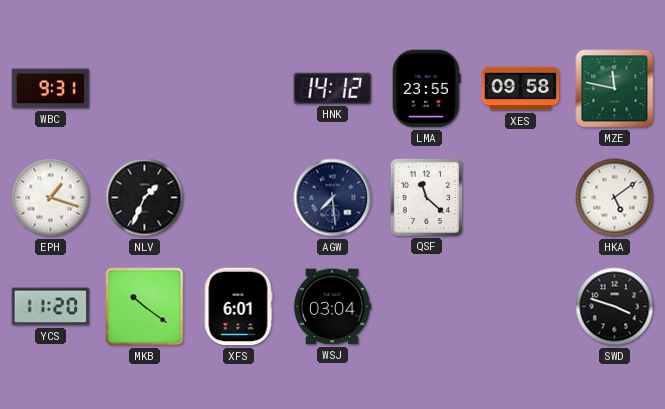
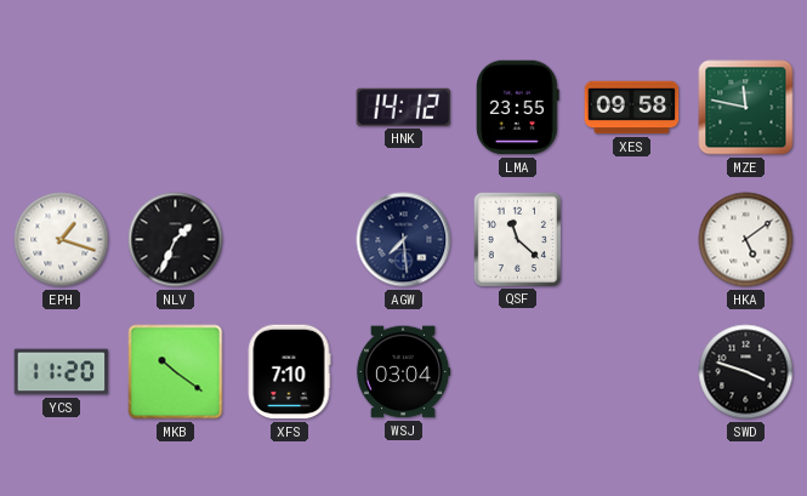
WBC: 9:31 -> none
XFS: 6:01 -> 7:10
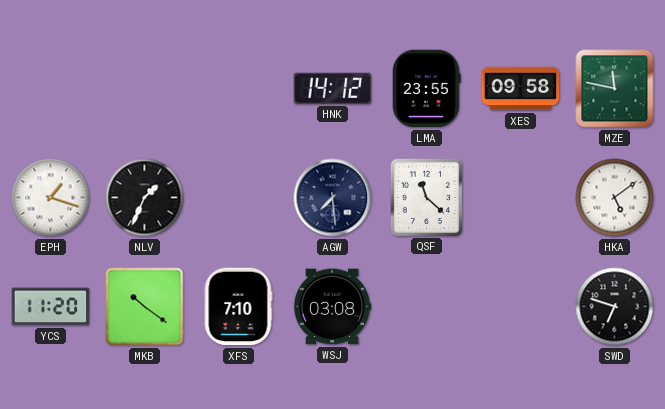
WSJ: 03:04 -> 03:08
SWD: 3:48 -> 6:48
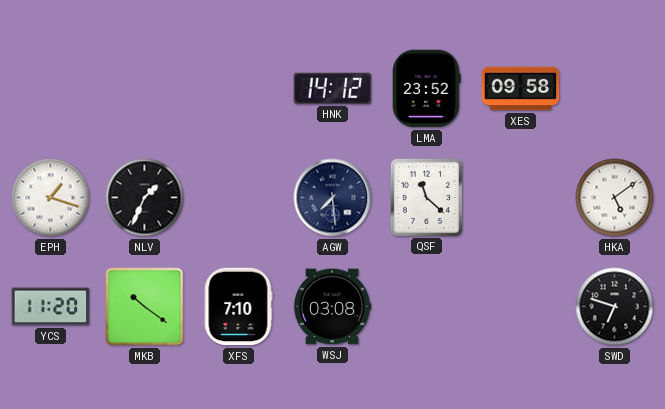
LMA: 23:55 -> 23:52
MZE: 11:47 -> none
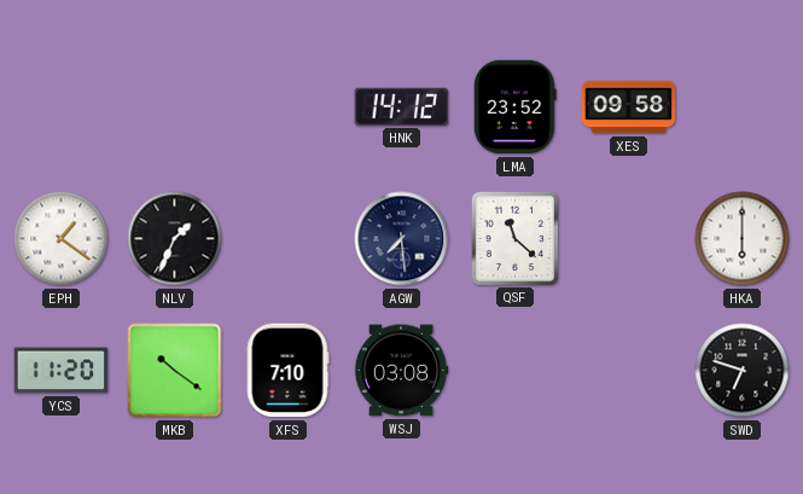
EPH: 1:18 -> 1:21
HKA: 5:09 -> 6:00
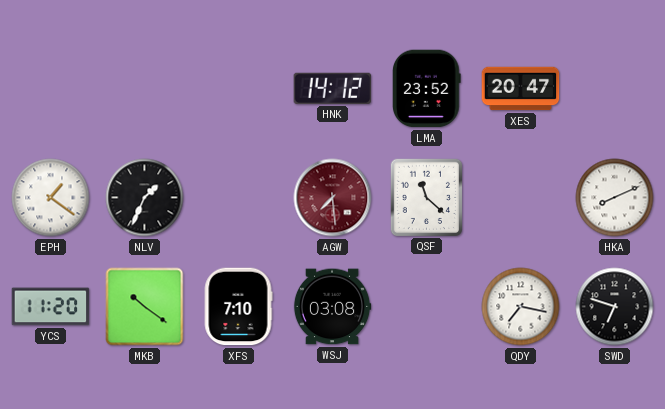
XES: 09:58 -> 20:47
AGW dial: navy -> burgundy
HKA: 6:00 -> 8:11
QDY: none -> 7:17
